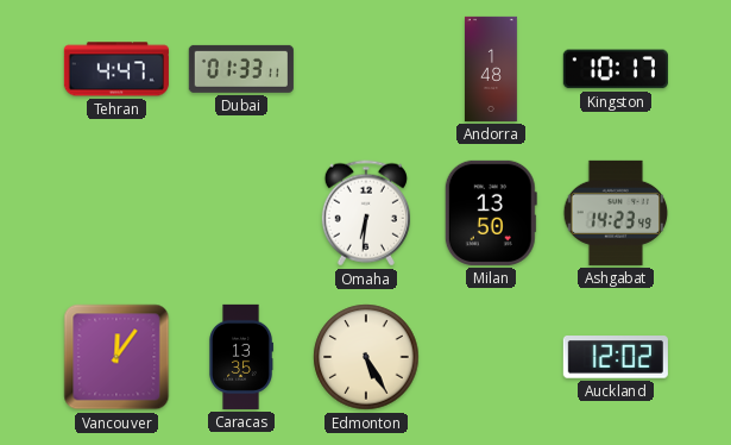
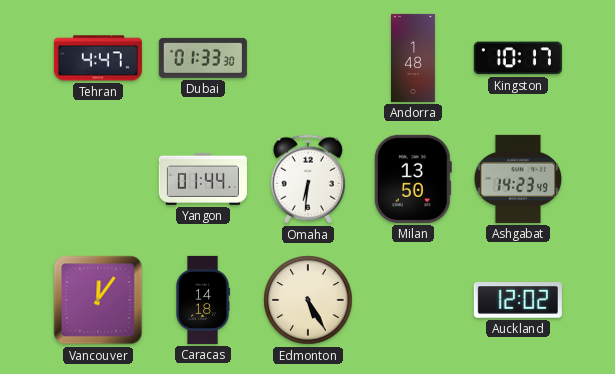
Dubai: 01:33:11 -> 01:33:30
Yangon: none -> 01:44
Caracas: 13:35 -> 14:18
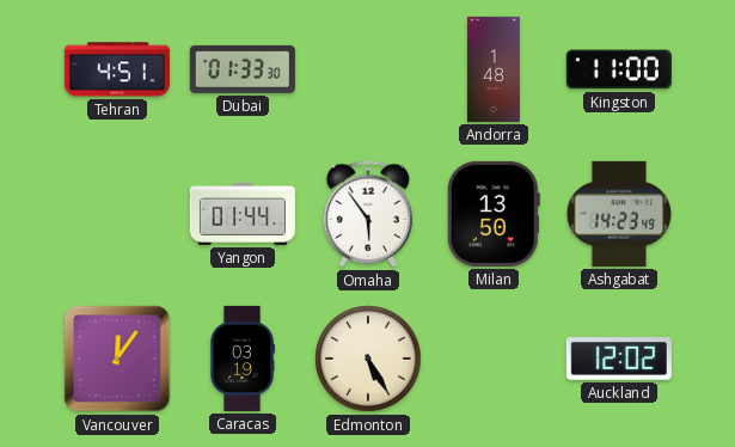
Tehran: 4:47 -> 4:51
Kingston: 10:17 -> 11:00
Omaha: 6:31 -> 5:54
Caracas: 14:18 -> 03:19
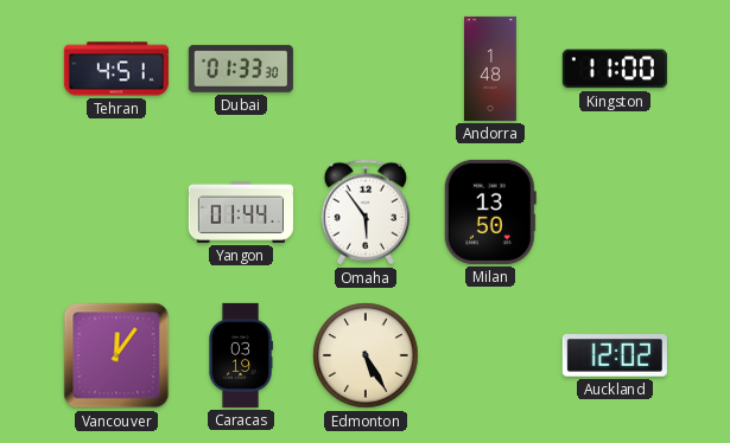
Ashgabat: 14:23 -> none
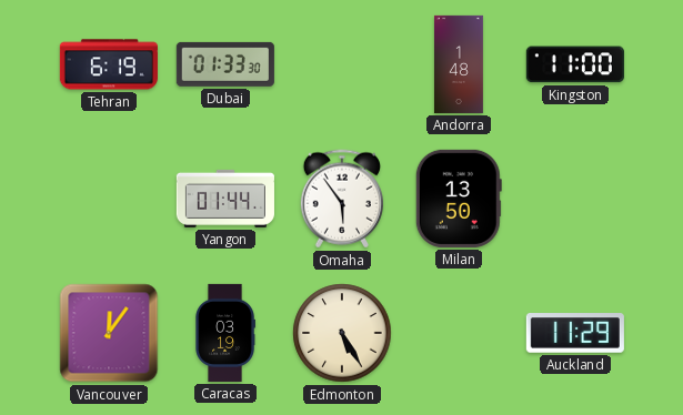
Tehran: 4:51 -> 6:19
Auckland: 12:02 -> 11:29
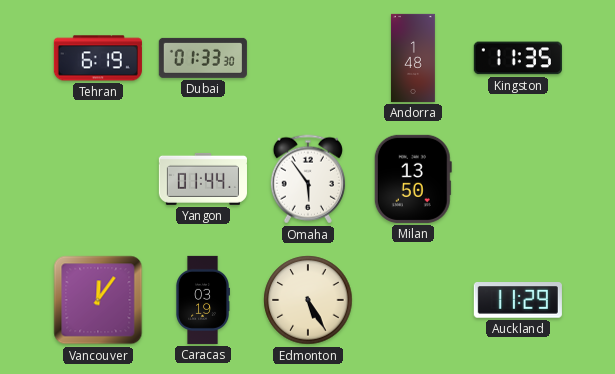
Kingston: 11:00 -> 11:35
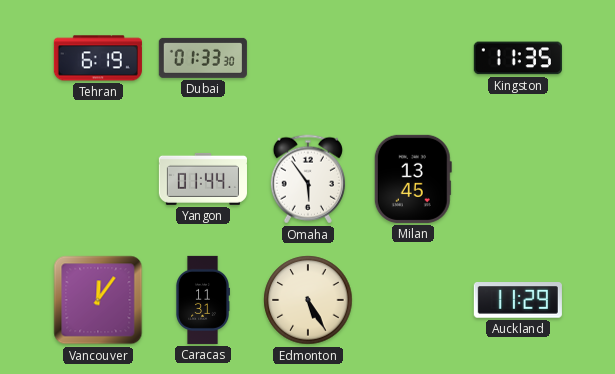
Andorra: 1:48 -> none
Milan: 13:50 -> 13:45
Caracas: 03:19 -> 11:31
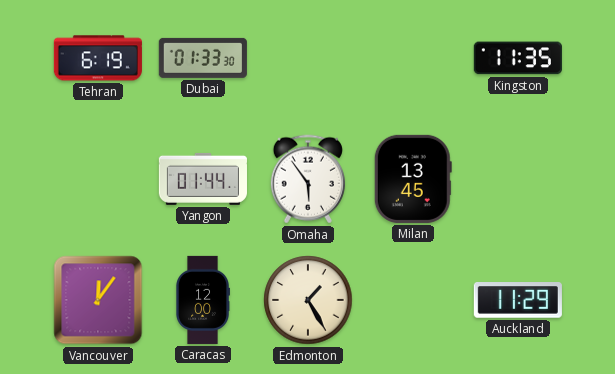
Caracas: 11:31 -> 12:00
Edmonton: 5:25 -> 1:25
